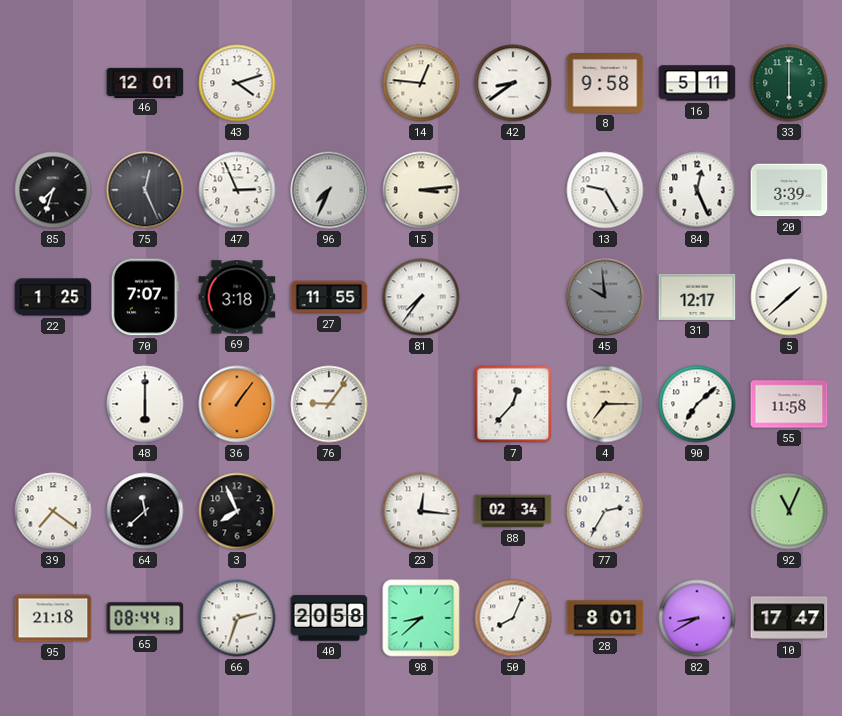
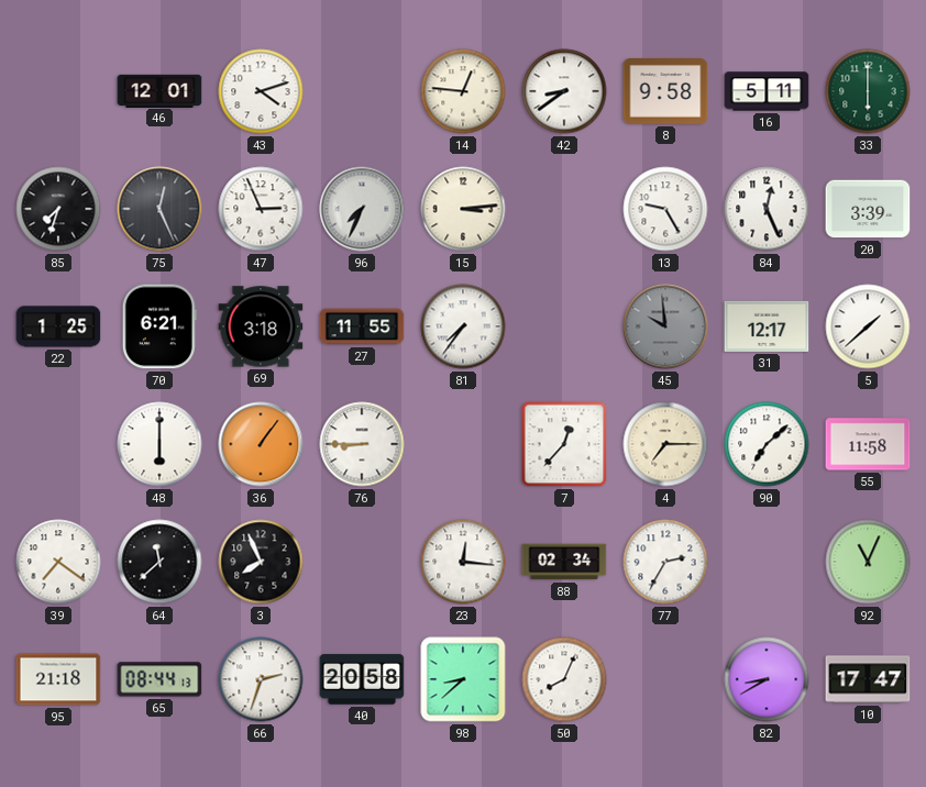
70: 7:07 -> 6:21
76: 9:06 -> 8:45
28: 8:01 -> none
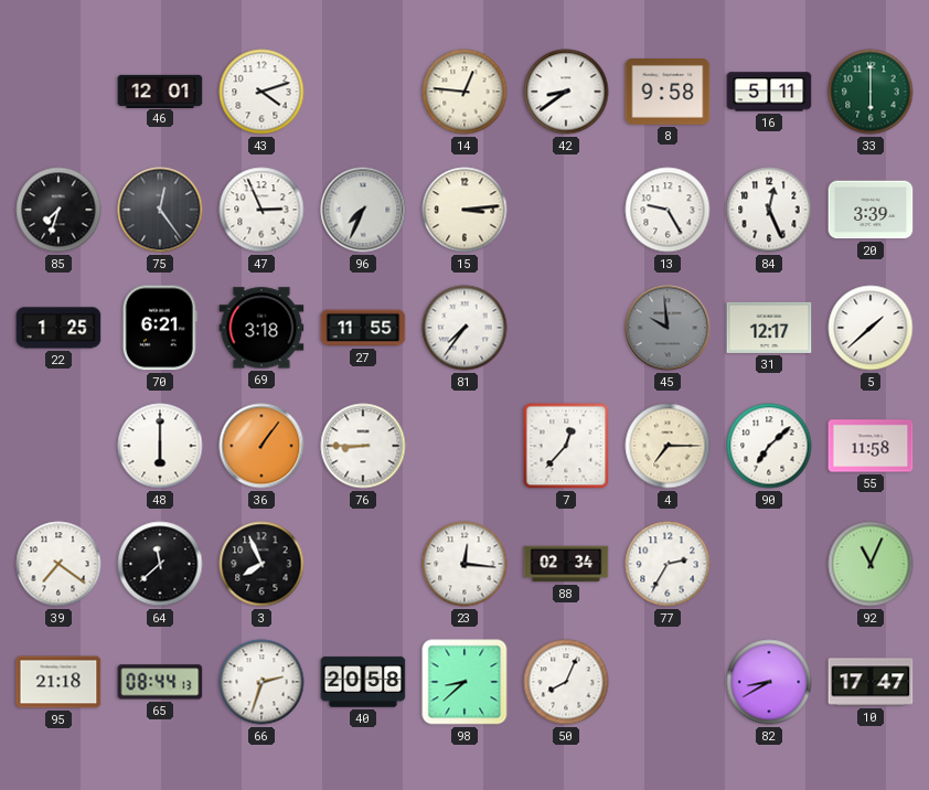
75: 12:26 -> 12:24
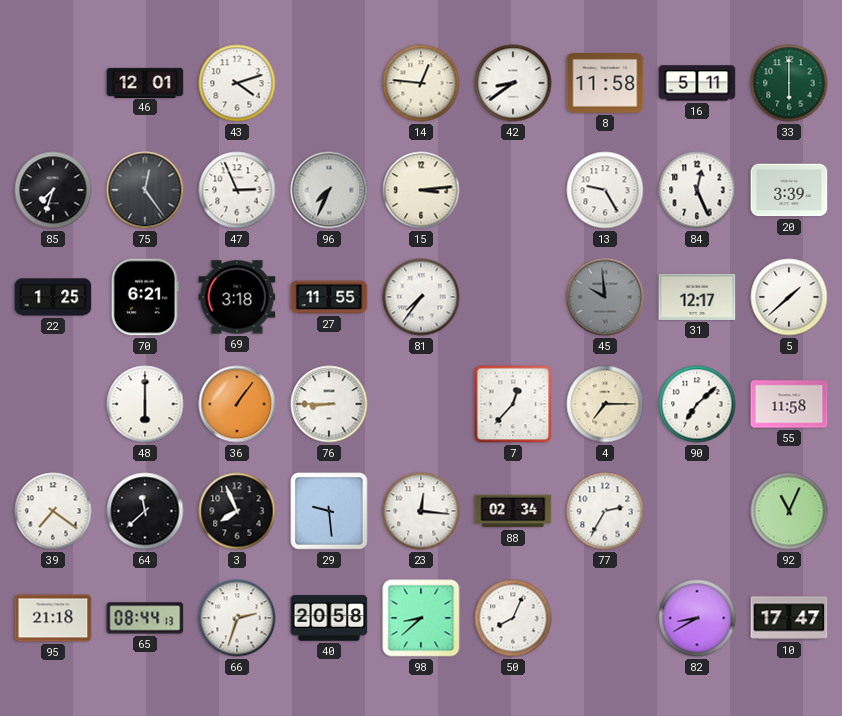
8: 9:58 -> 11:58
29: none -> 9:29
